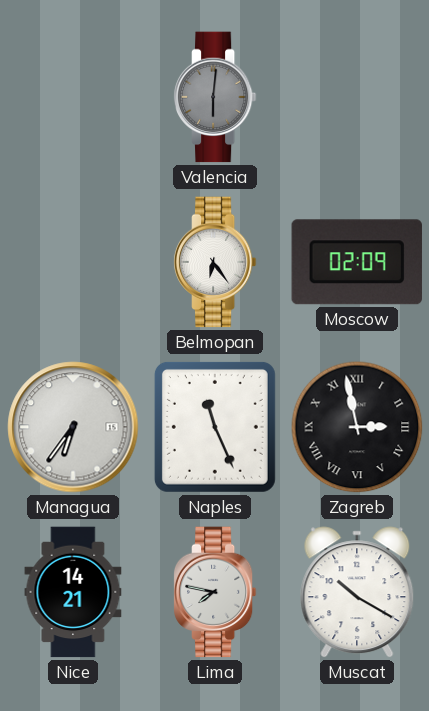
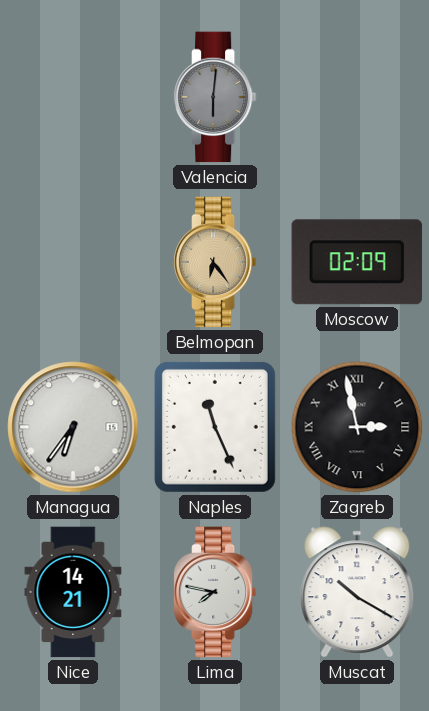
Belmopan dial: white -> champagne
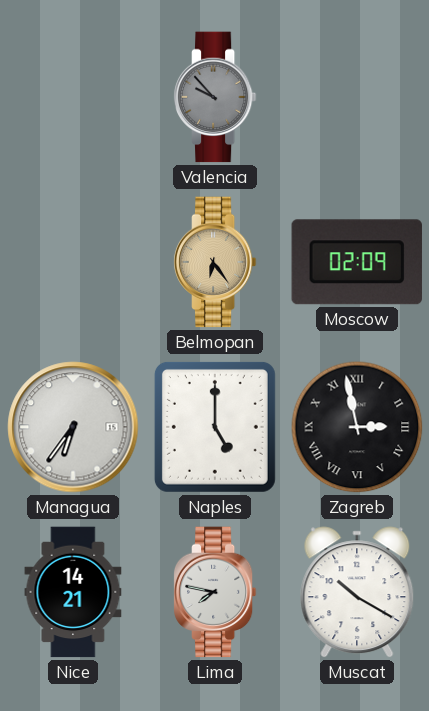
Valencia: 6:01 -> 9:53
Naples: 11:26 -> 5:00
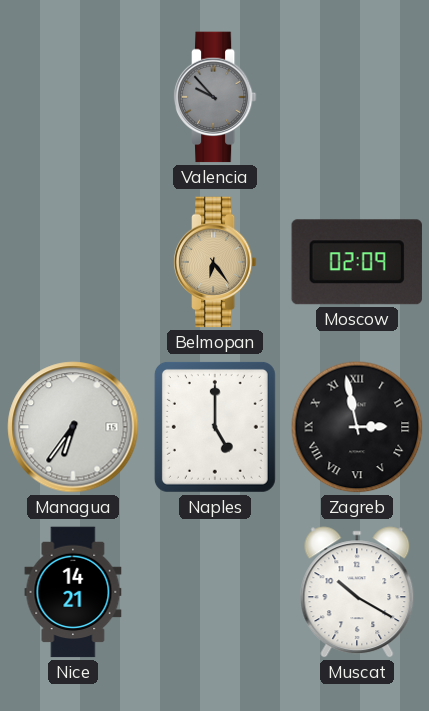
Lima: 7:47 -> none
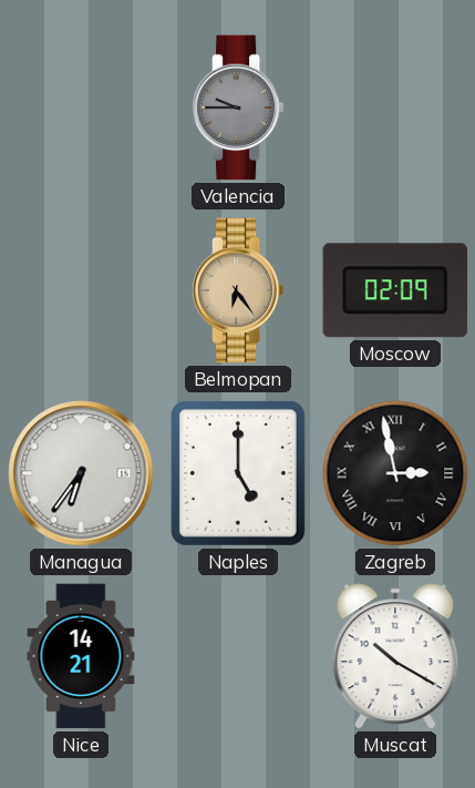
Valencia: 9:53 -> 9:45
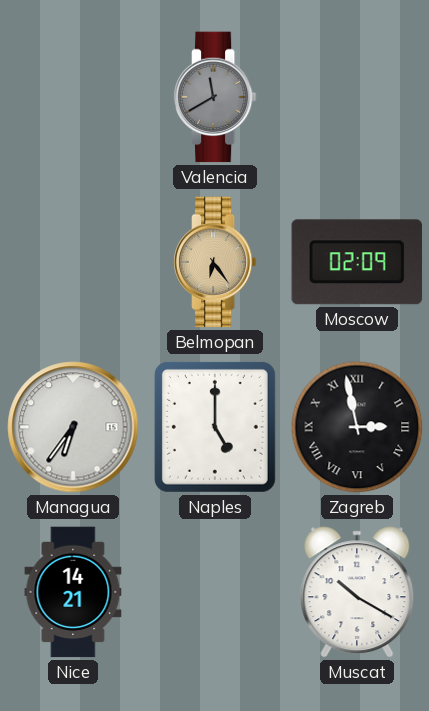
Valencia: 9:45 -> 11:40
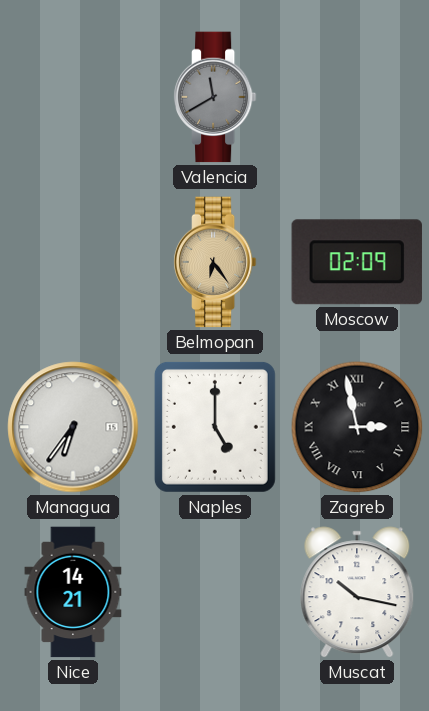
Muscat: 10:20 -> 10:17
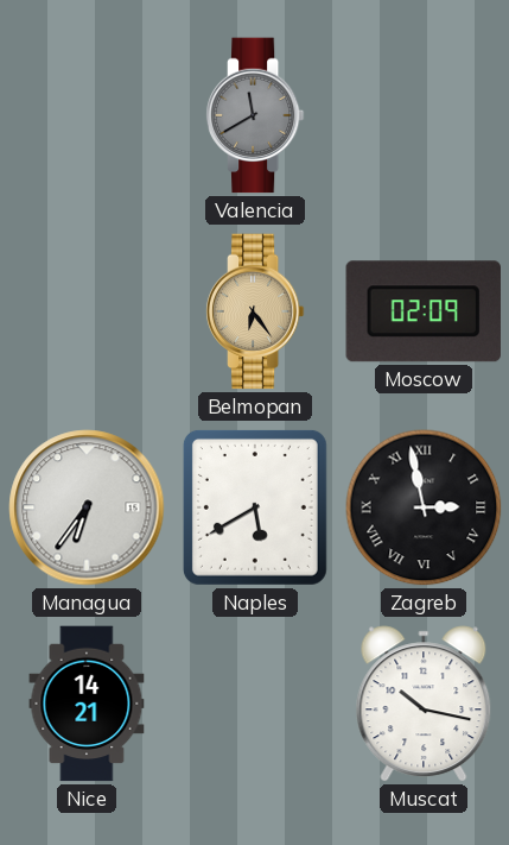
Naples: 5:00 -> 5:40
